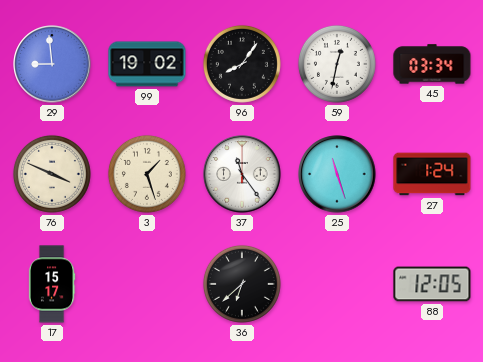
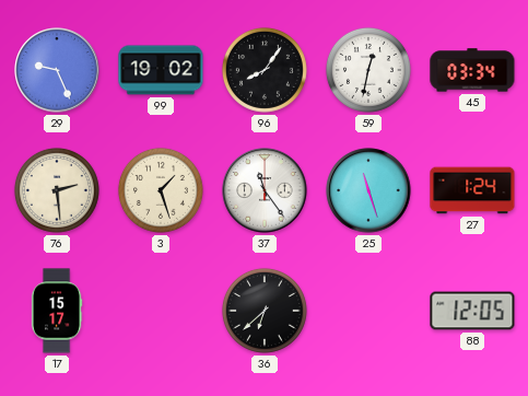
29: 8:59 -> 9:26
76: 3:49 -> 2:29
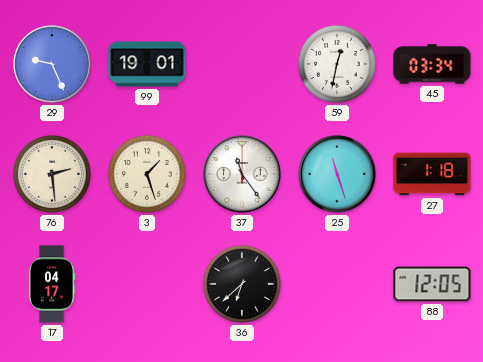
99: 19:02 -> 19:01
96: 8:06 -> none
27: 1:24 -> 1:18
17: 15:17 -> 04:17
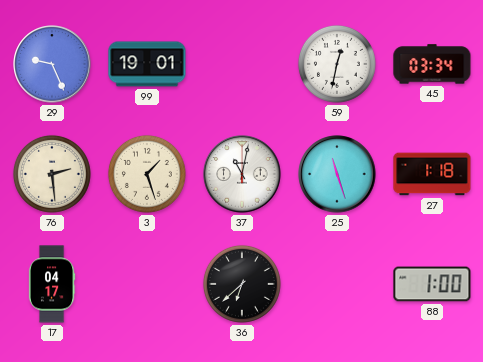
37: 11:24 -> 11:02
88: 12:05 -> 1:00
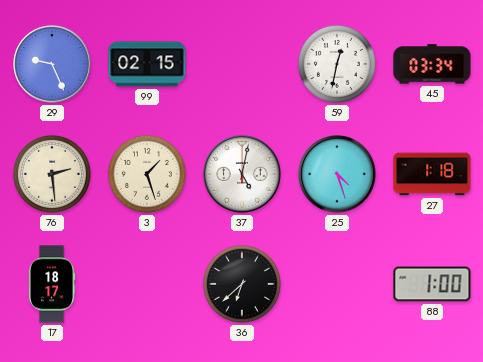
99: 19:01 -> 02:15
37: 11:02 -> 5:02
25: 11:27 -> 4:27
17: 04:17 -> 18:17
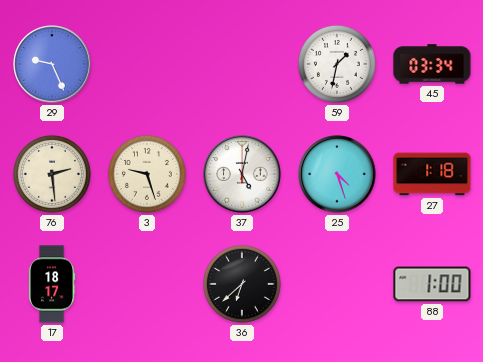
99: 02:15 -> none
59: 12:32 -> 1:32
3: 1:27 -> 9:27
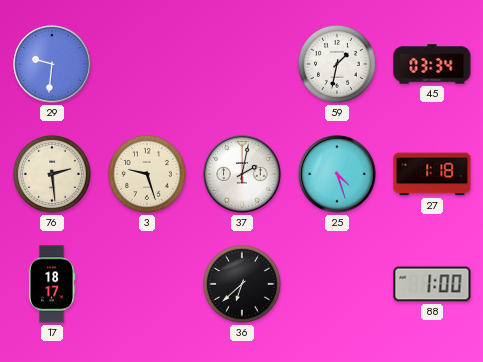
29: 9:26 -> 9:31
37: 5:02 -> 2:02
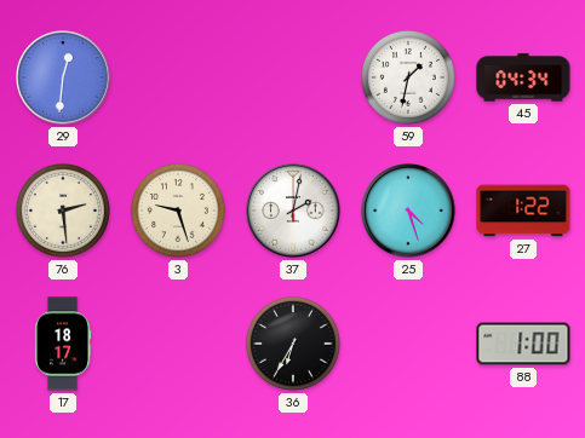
29: 9:31 -> 12:31
45: 03:34 -> 04:34
27: 1:18 -> 1:22
36: 6:38 -> 6:35
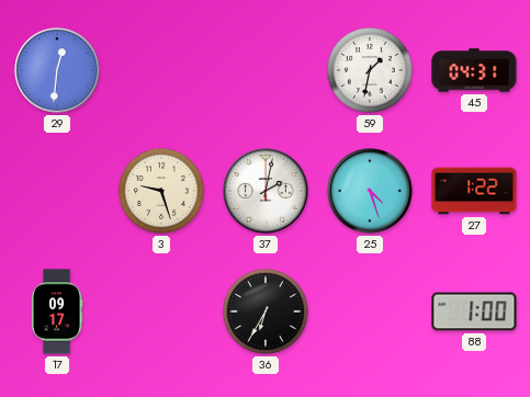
45: 04:34 -> 04:31
76: 2:29 -> none
17: 18:17 -> 09:17
